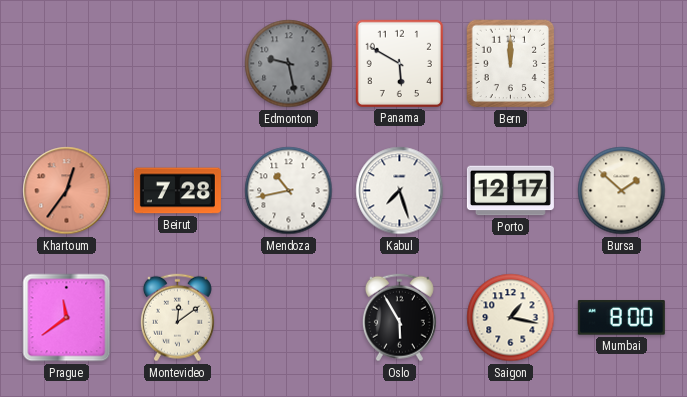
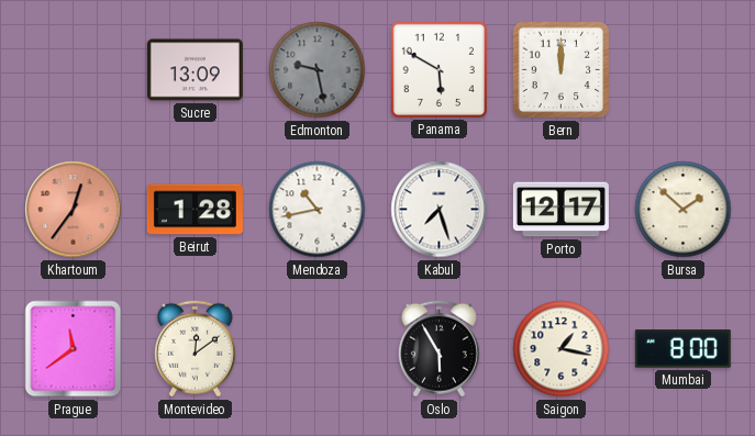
Sucre: none -> 13:09
Beirut: 7:28 -> 1:28
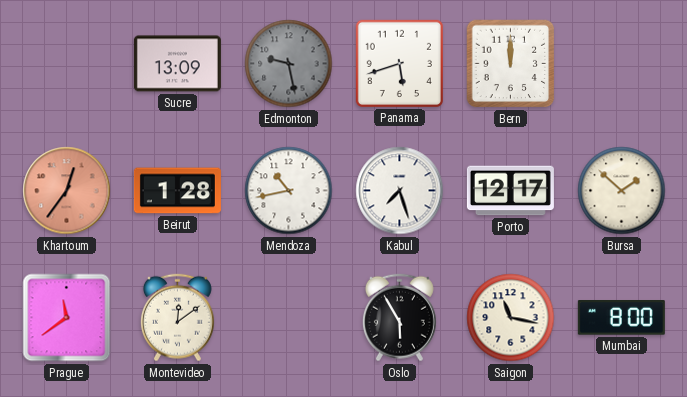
Panama: 5:50 -> 5:42
Saigon: 1:17 -> 11:17
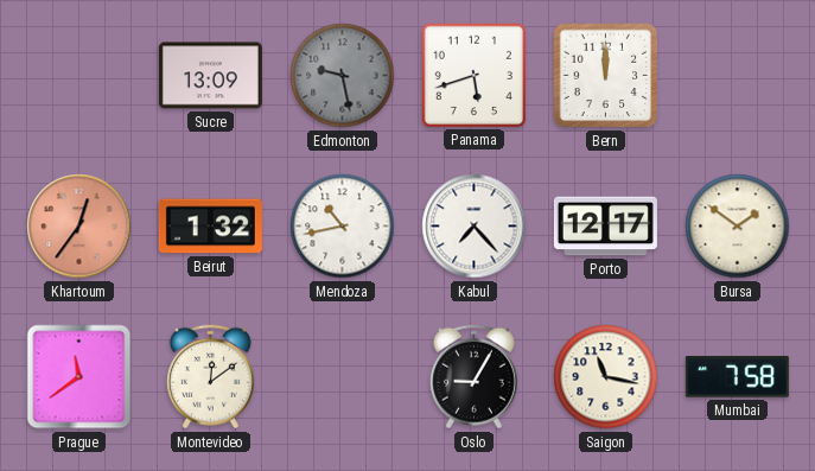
Beirut: 1:28 -> 1:32
Kabul: 7:27 -> 7:23
Bursa: 1:52 -> 1:51
Oslo: 5:55 -> 9:05
Mumbai: 8:00 -> 7:58
